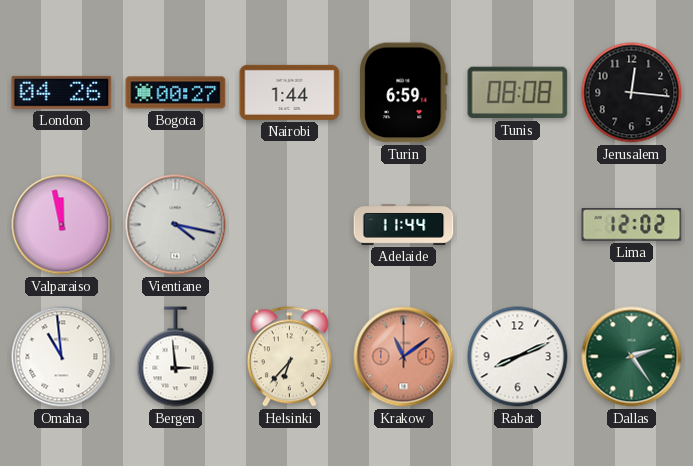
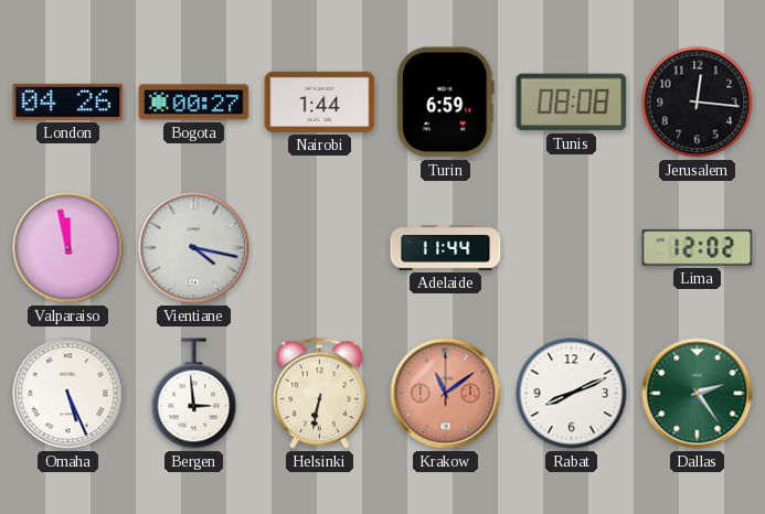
Omaha: 10:59 -> 5:26
Helsinki: 6:37 -> 6:32
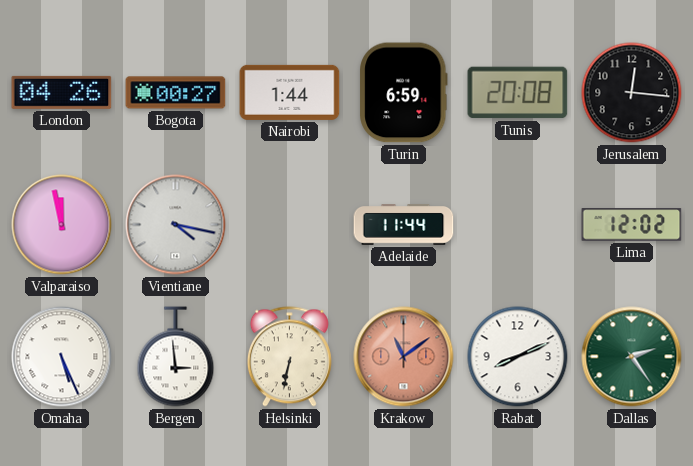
Tunis: 08:08 -> 20:08
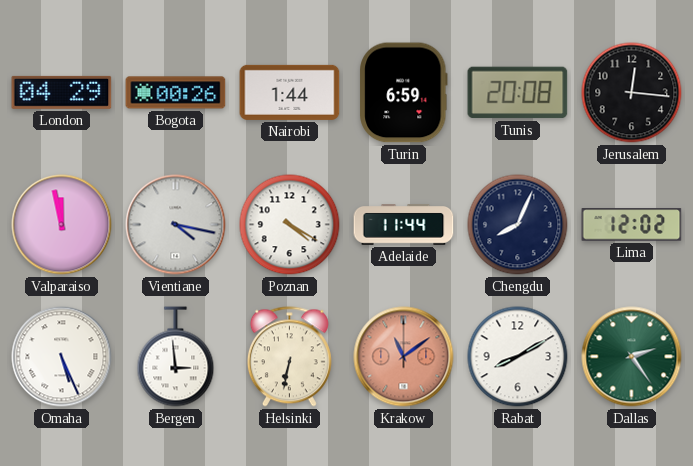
London: 04:26 -> 04:29
Bogota: 00:27 -> 00:26
Poznan: none -> 4:20
Chengdu: none -> 8:04
Rabat: 8:11 -> 8:10
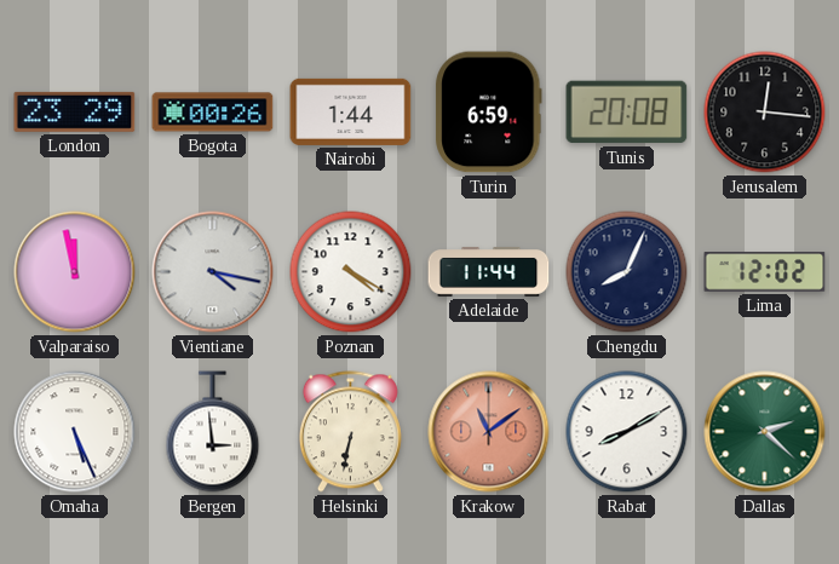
London: 04:29 -> 23:29
Dallas: 2:24 -> 2:22
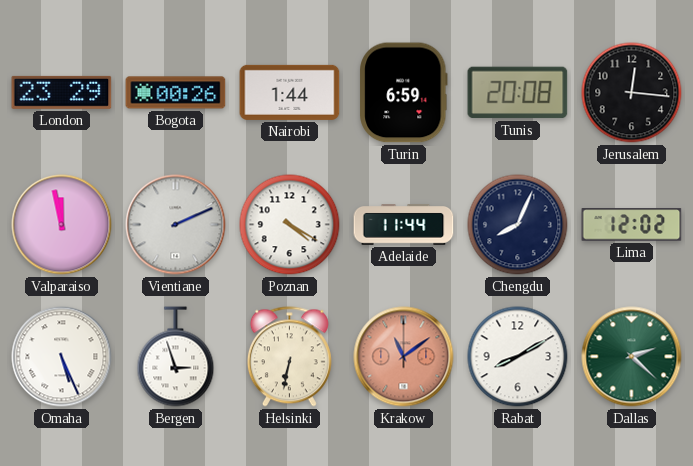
Vientiane: 4:17 -> 2:11
Bergen: 2:59 -> 2:57
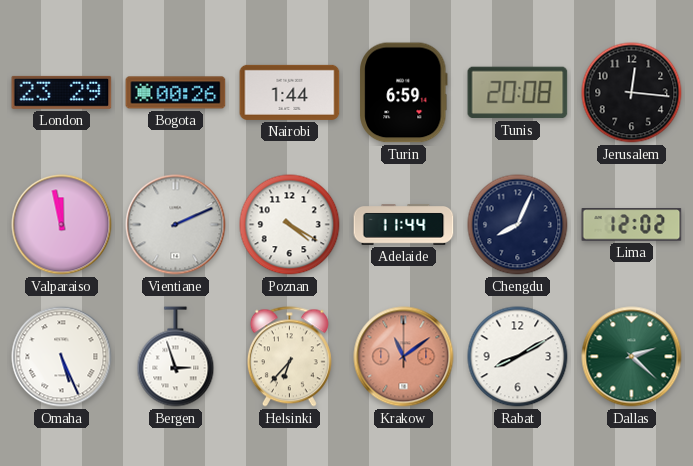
Helsinki: 6:32 -> 6:37
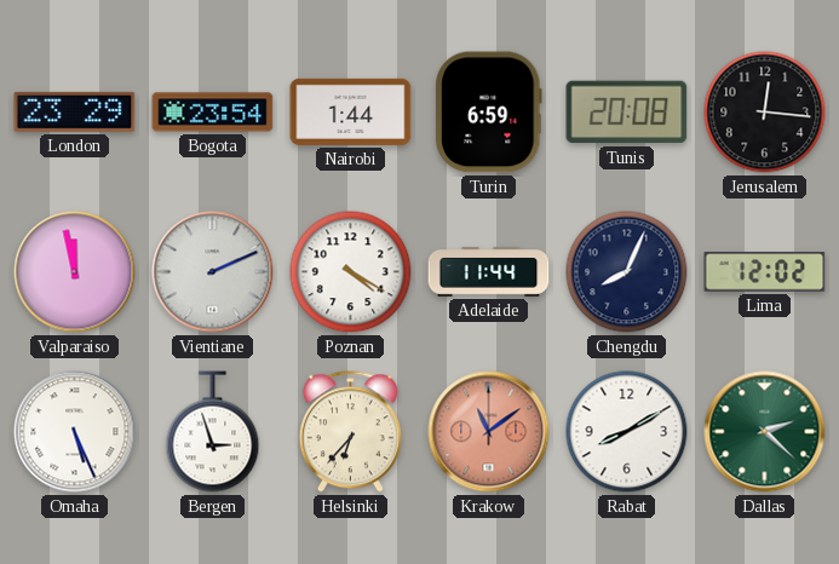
Bogota: 00:26 -> 23:54
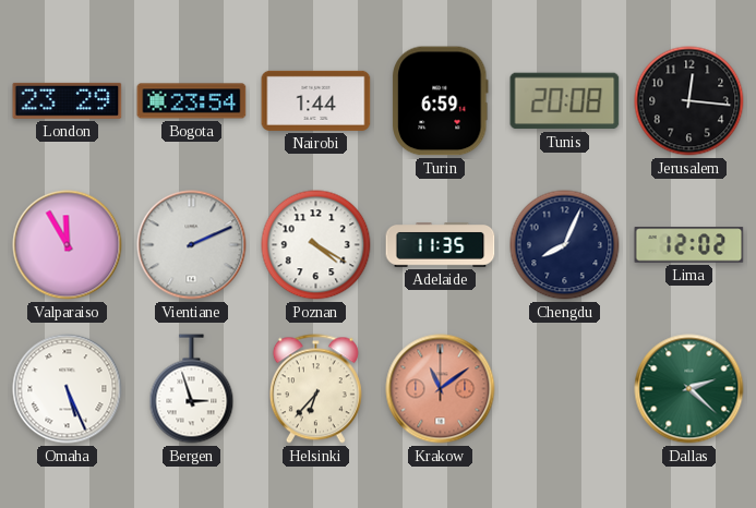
Valparaiso: 11:58 -> 11:55
Adelaide: 11:44 -> 11:35
Rabat: 8:10 -> none
